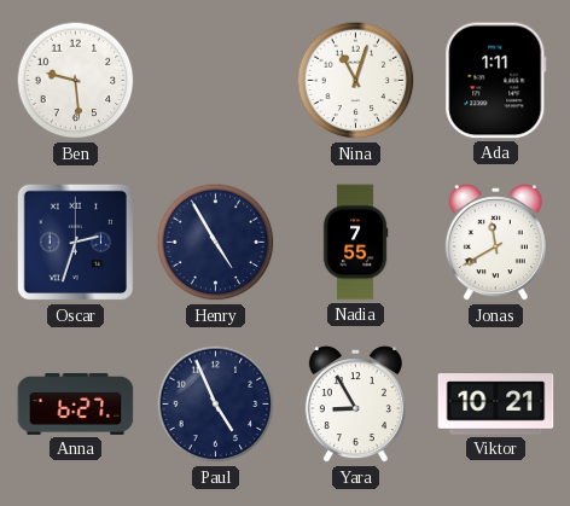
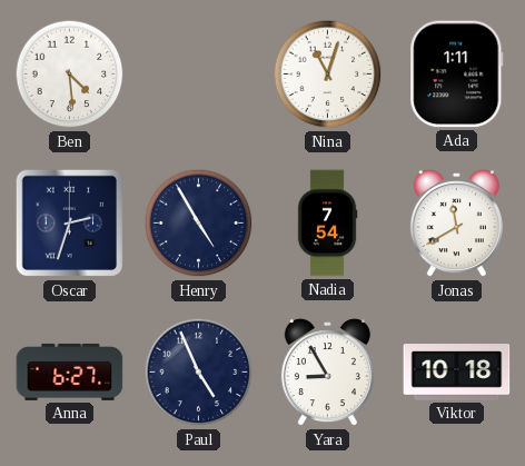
Ben: 9:29 -> 4:29
Nadia: 7:55 -> 7:54
Viktor: 10:21 -> 10:18
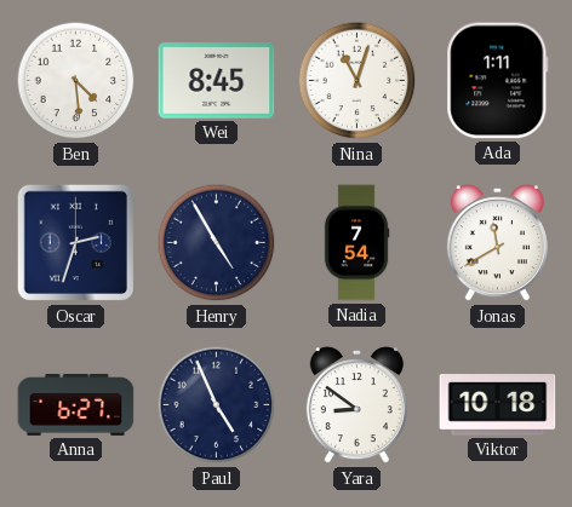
Wei: none -> 8:45
Yara: 8:55 -> 8:51
